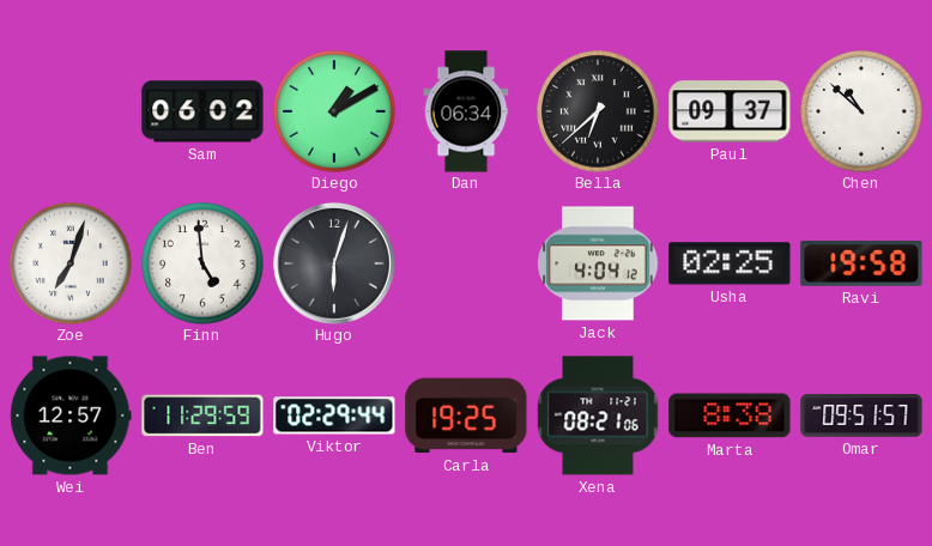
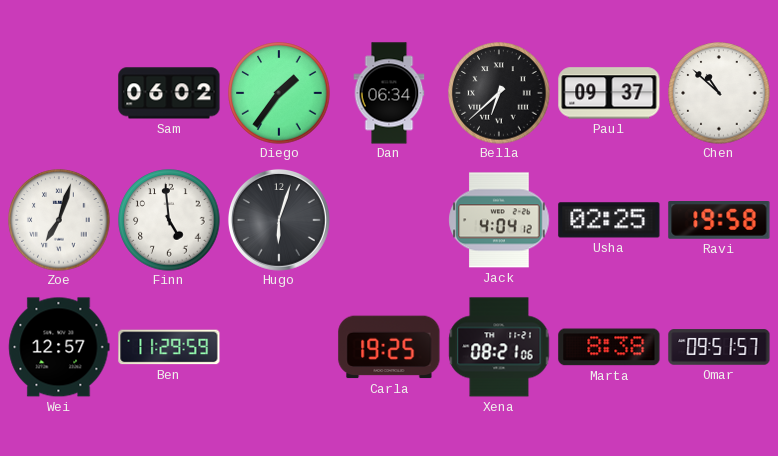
Diego: 1:10 -> 1:36
Viktor: 02:29 -> none
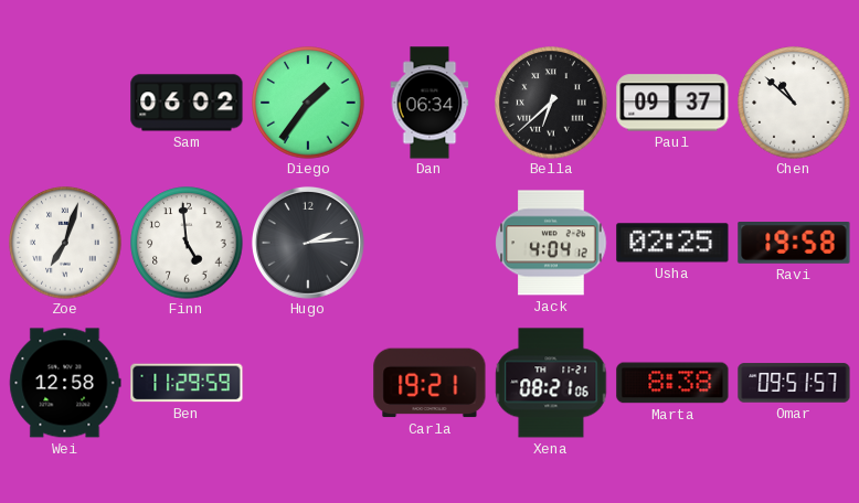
Hugo: 6:03 -> 2:14
Wei: 12:57 -> 12:58
Carla: 19:25 -> 19:21
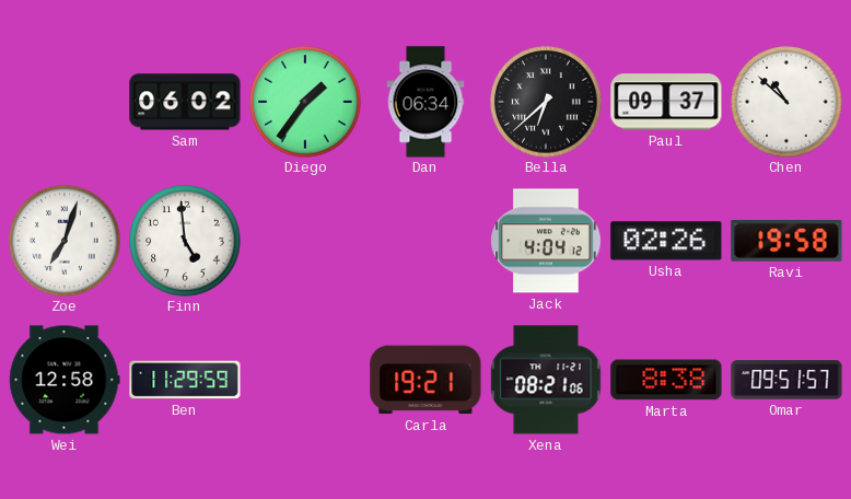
Hugo: 2:14 -> none
Usha: 02:25 -> 02:26
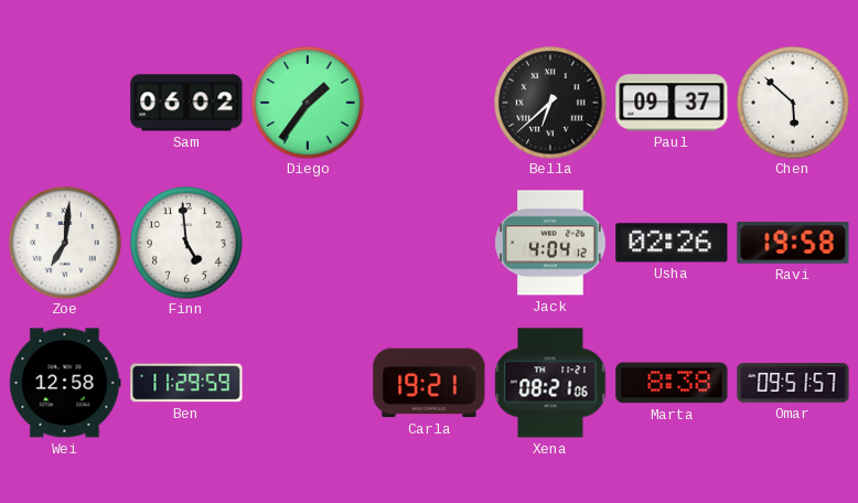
Dan: 06:34 -> none
Chen: 10:52 -> 5:52
Zoe: 7:03 -> 7:01
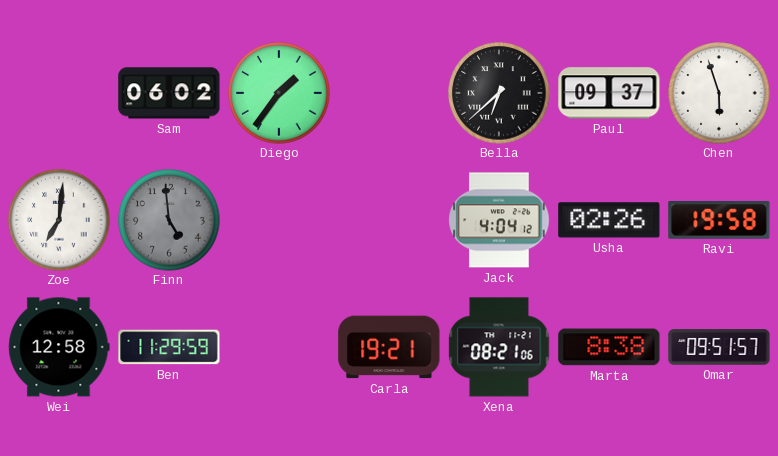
Chen: 5:52 -> 5:57
Finn dial: white -> grey
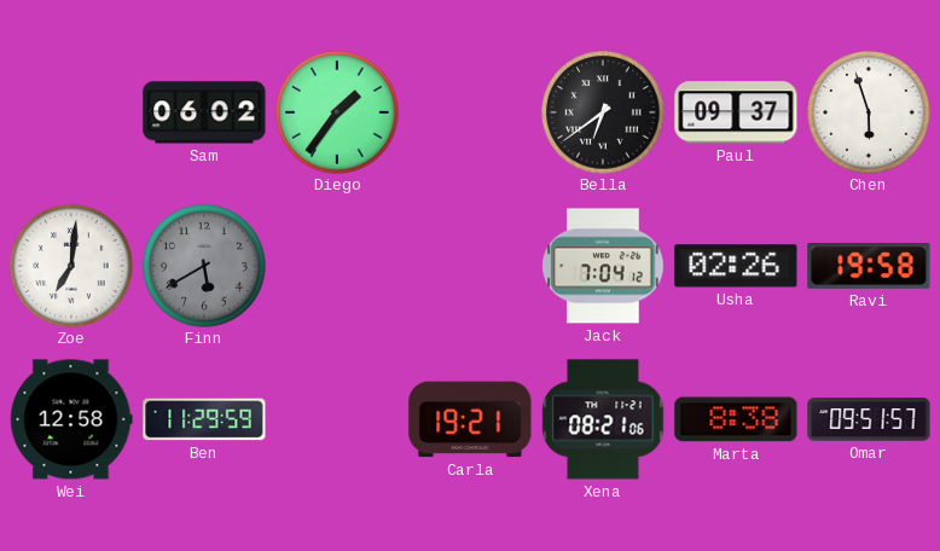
Bella: 6:38 -> 6:39
Finn: 4:59 -> 5:40
Jack: 4:04 -> 7:04
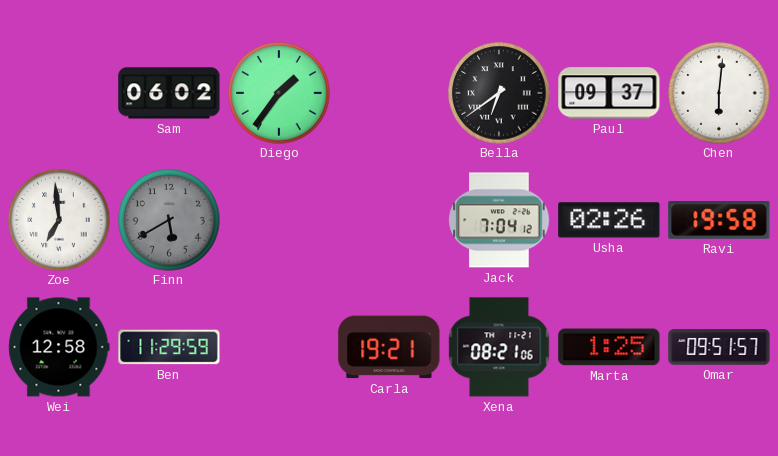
Chen: 5:57 -> 6:01
Zoe: 7:01 -> 6:59
Marta: 8:38 -> 1:25
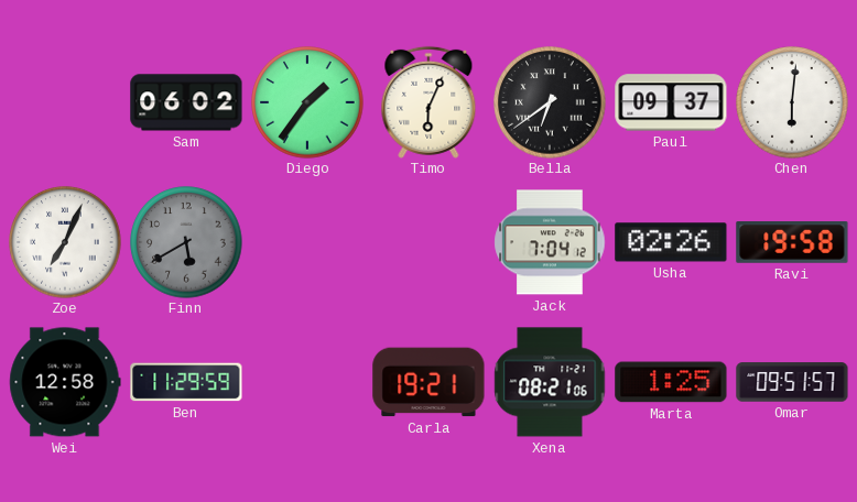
Timo: none -> 6:04
Zoe: 6:59 -> 7:04
